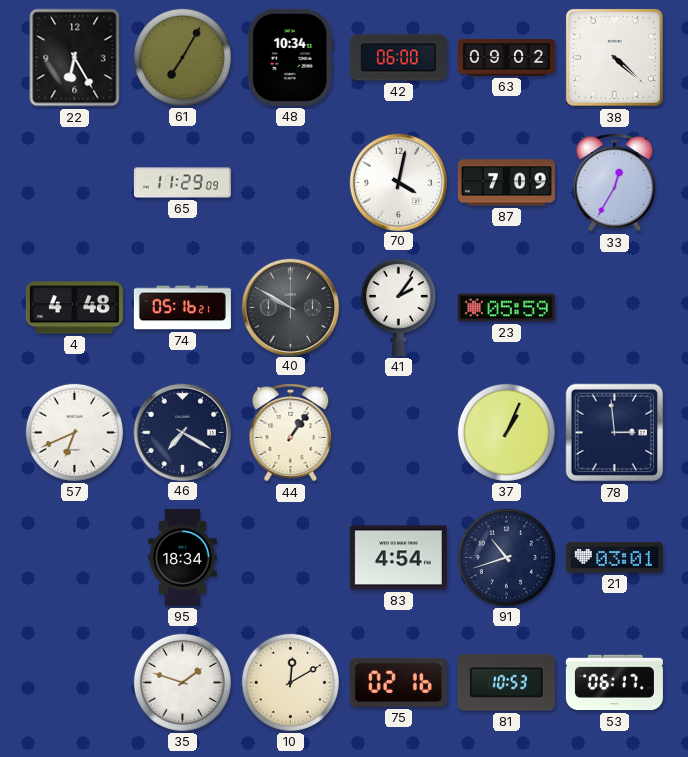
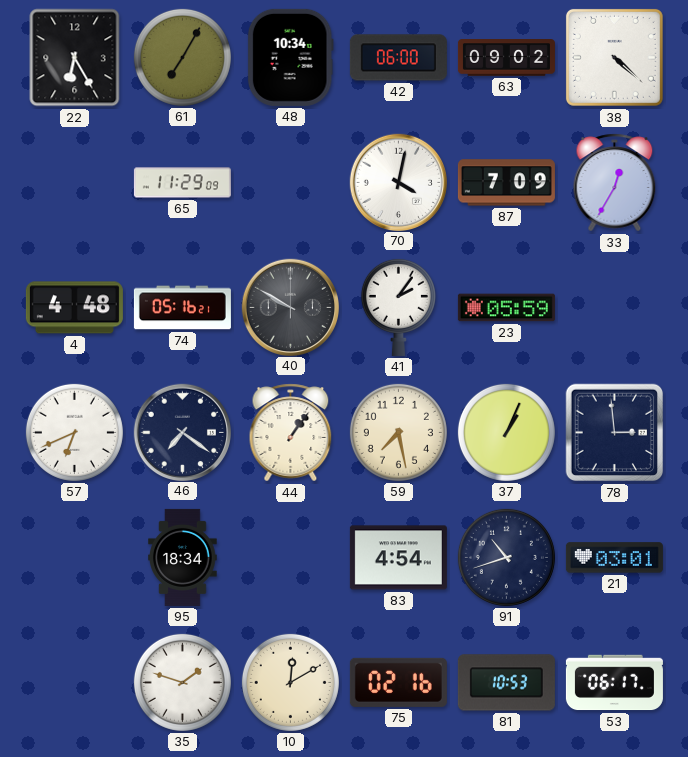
46: 7:20 -> 7:21
59: none -> 7:28
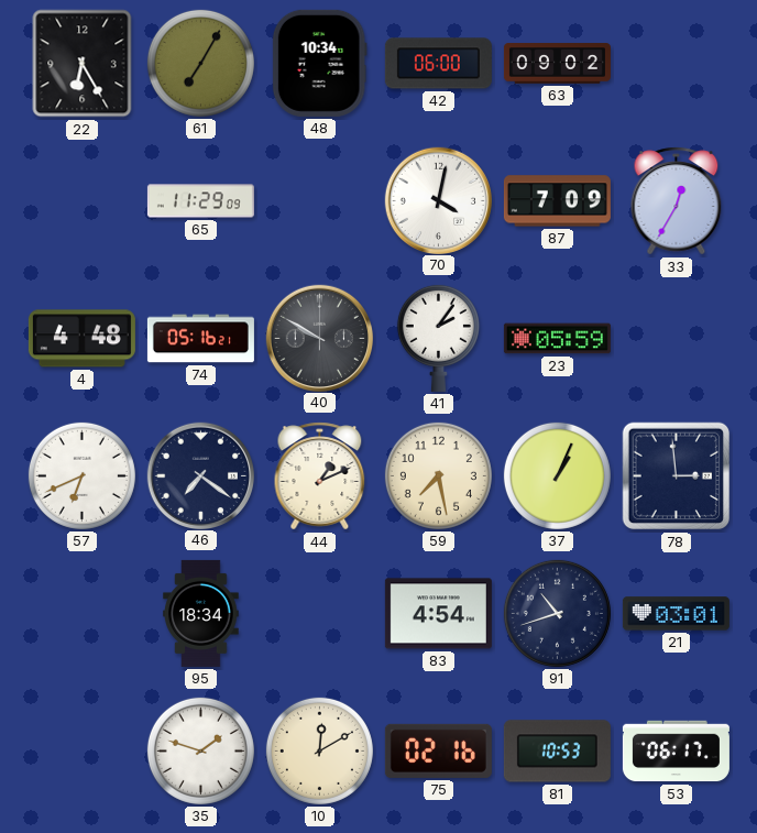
38: 4:22 -> none
44: 1:06 -> 1:11
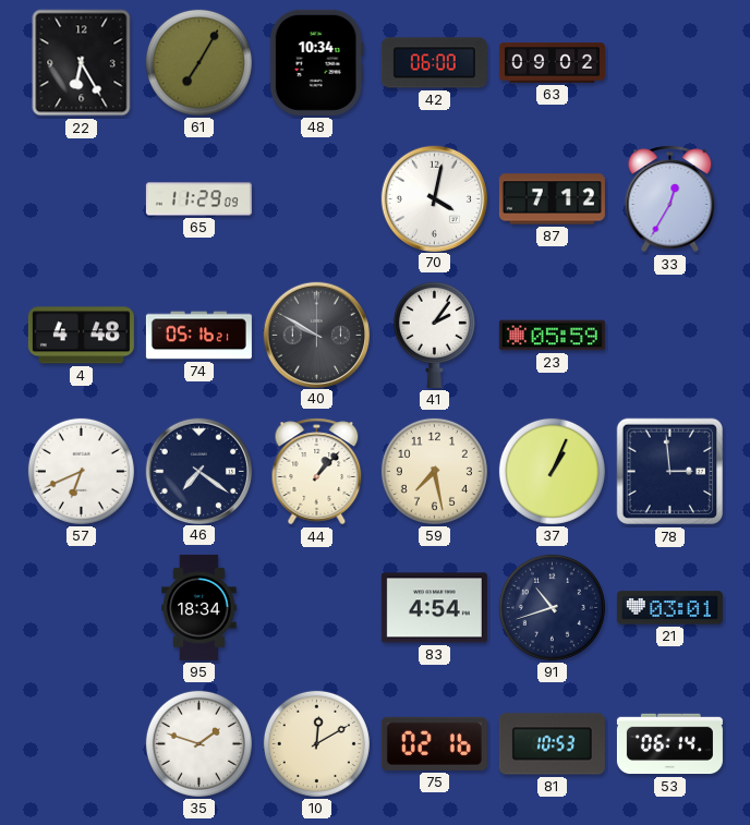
87: 7:09 -> 7:12
44: 1:11 -> 1:07
53: 06:17 -> 06:14
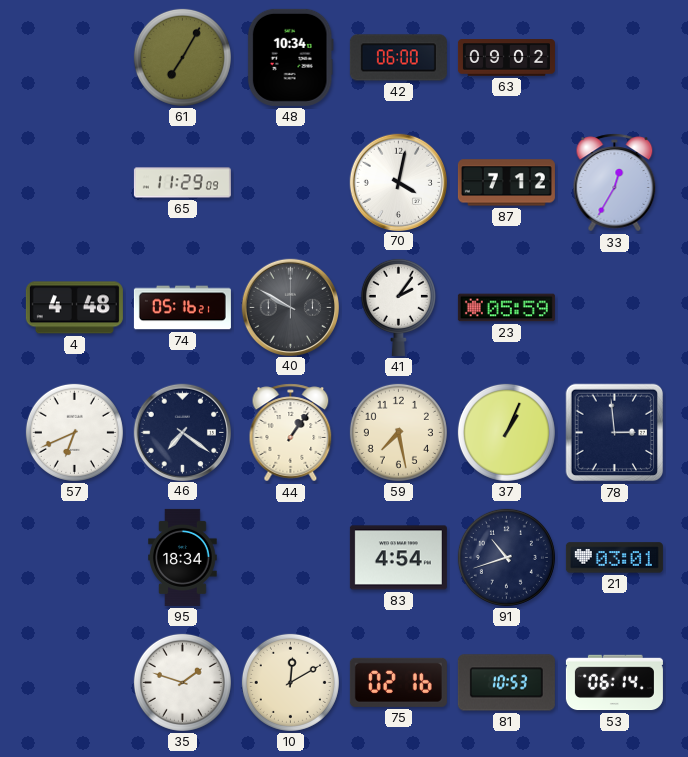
22: 6:25 -> none
44: 1:07 -> 1:06
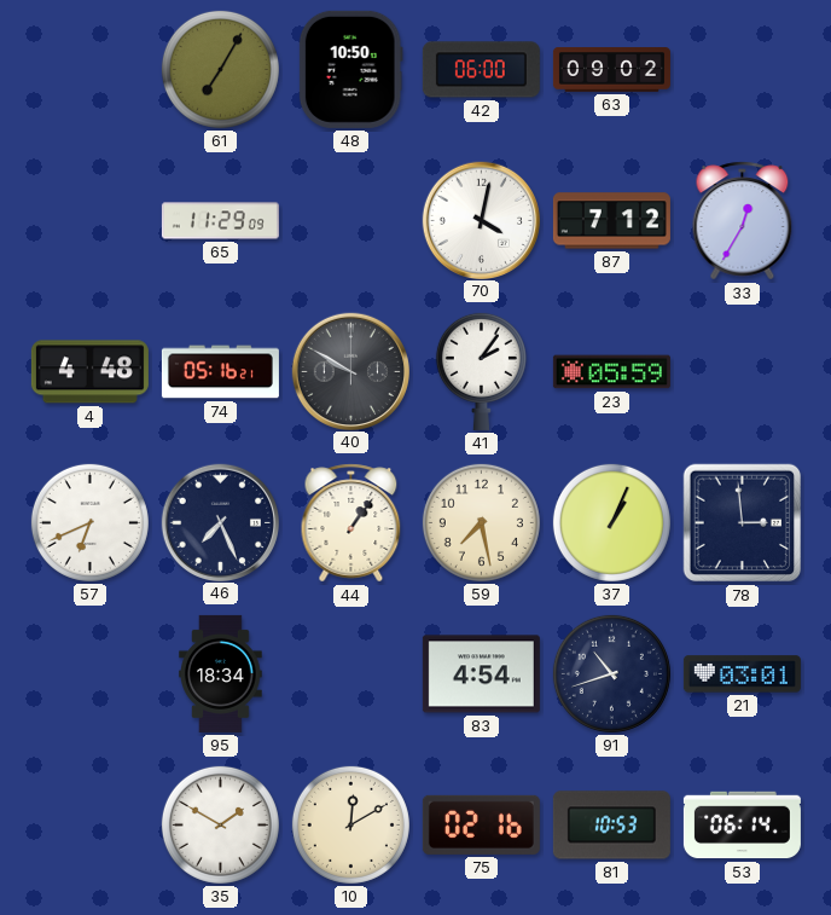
48: 10:34 -> 10:50
46: 7:21 -> 7:26
35: 1:48 -> 1:50
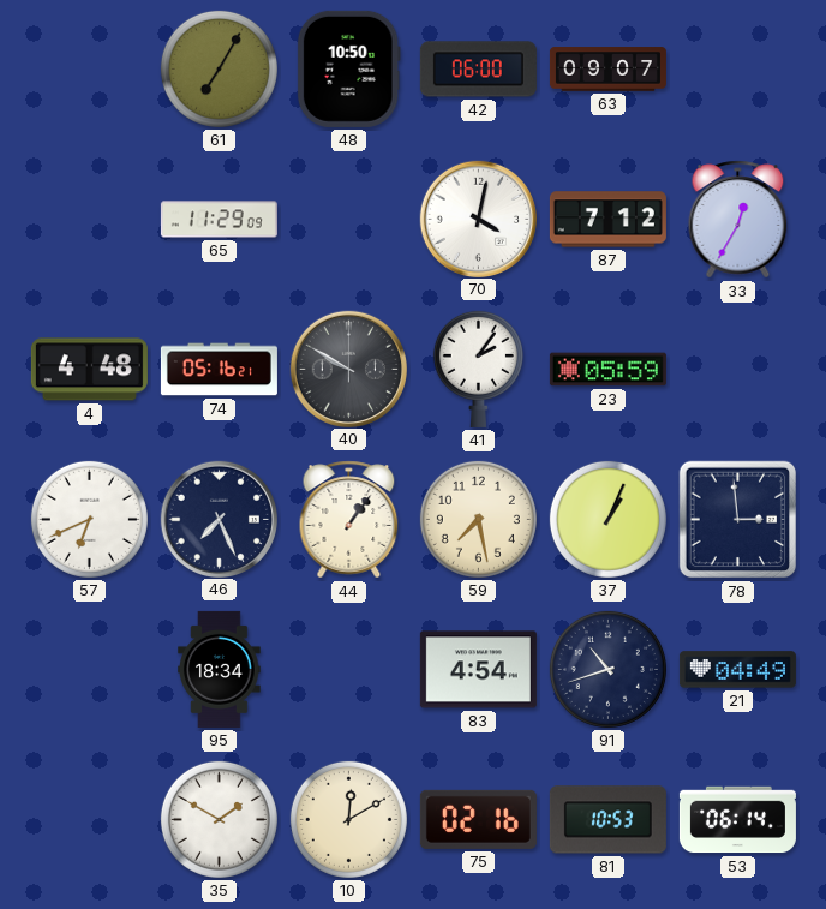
63: 09:02 -> 09:07
21: 03:01 -> 04:49
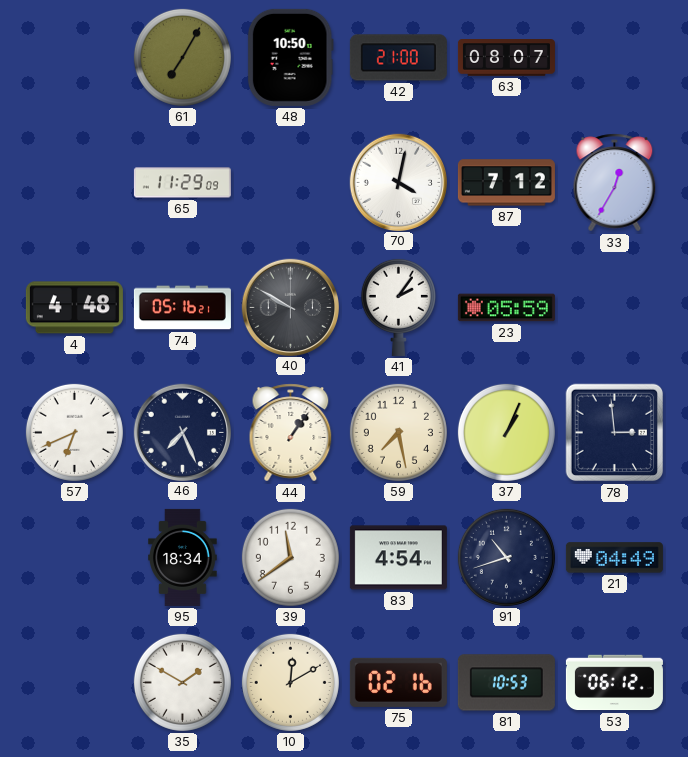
42: 06:00 -> 21:00
63: 09:07 -> 08:07
39: none -> 11:39
53: 06:14 -> 06:12
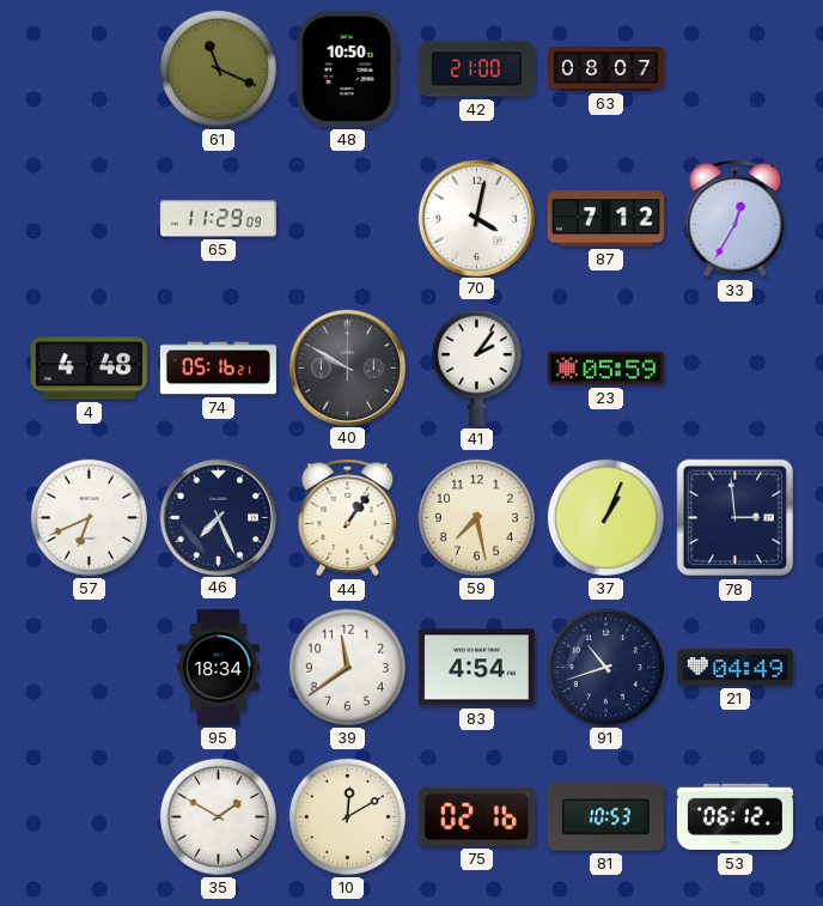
61: 7:05 -> 11:19
